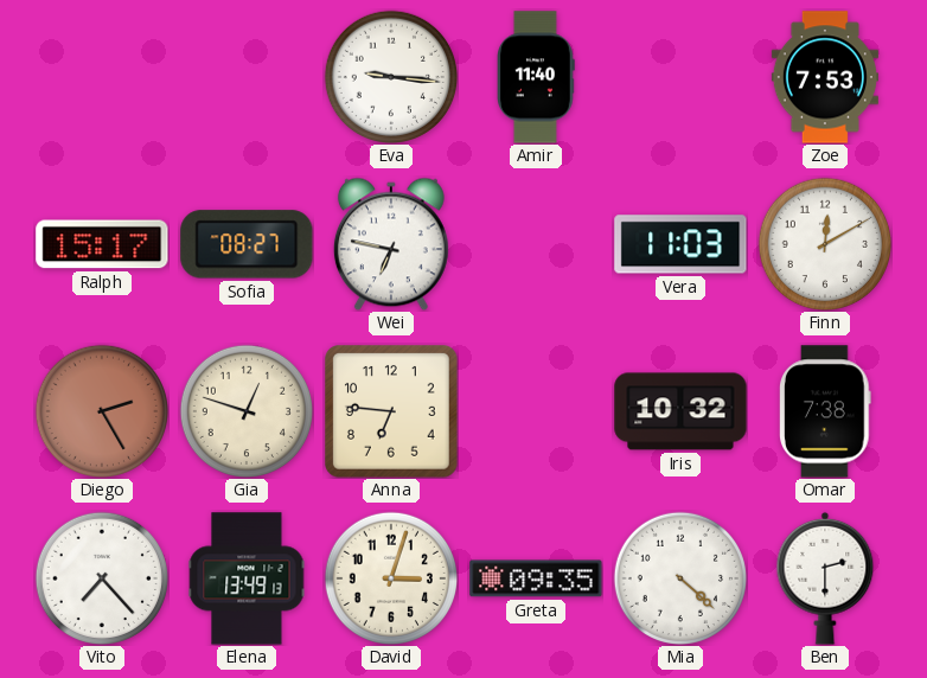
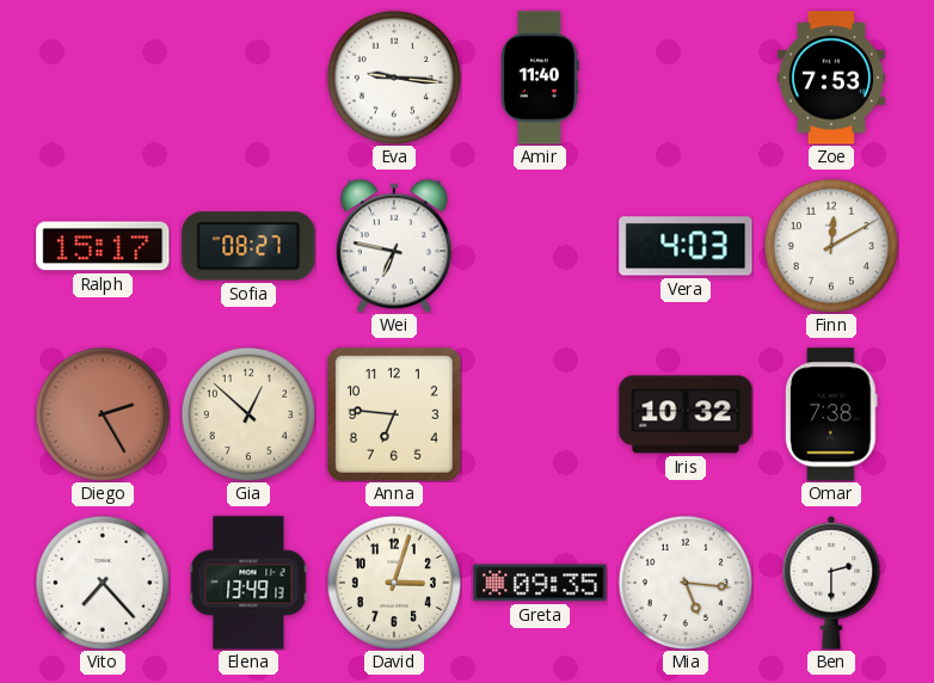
Vera: 11:03 -> 4:03
Gia: 12:48 -> 12:52
Mia: 4:22 -> 5:16
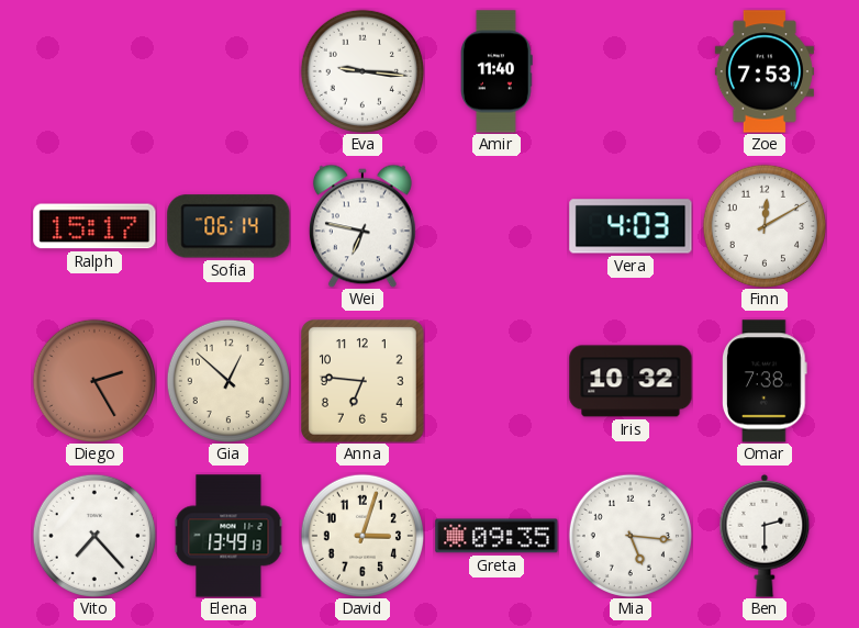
Sofia: 08:27 -> 06:14
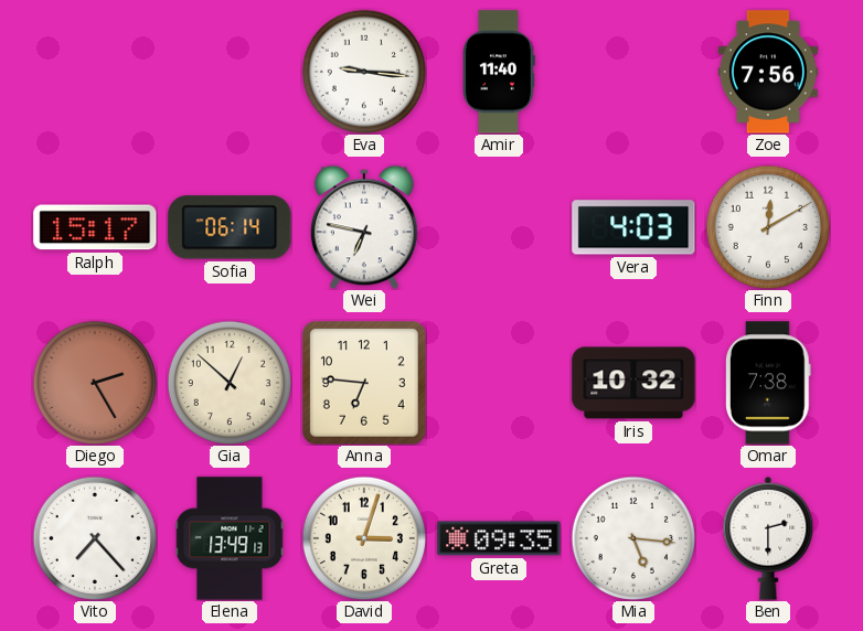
Zoe: 7:53 -> 7:56
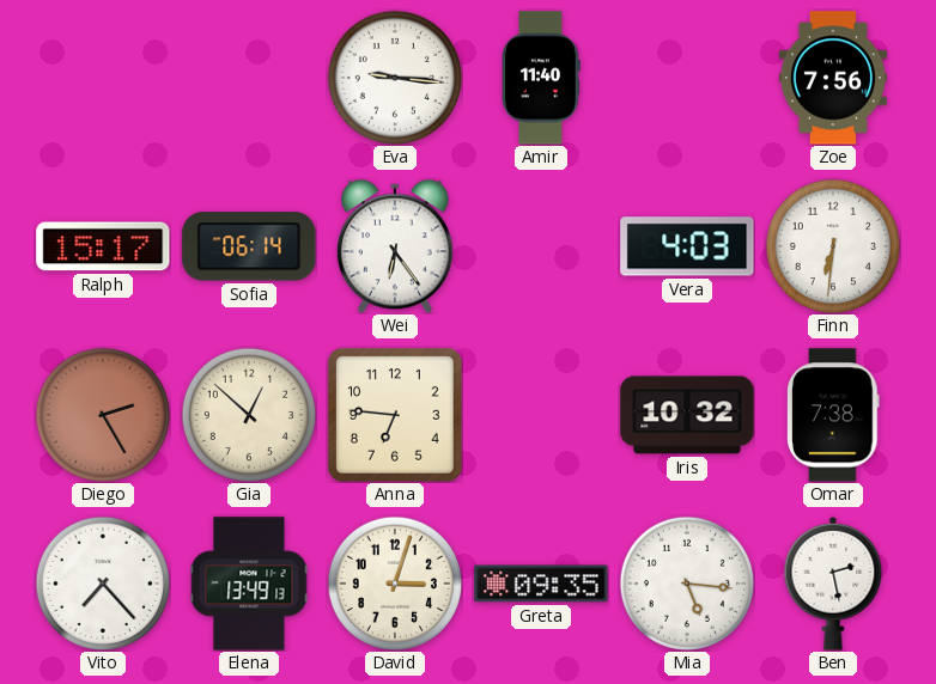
Wei: 6:47 -> 6:24
Finn: 12:10 -> 6:31
Ben: 2:30 -> 2:28
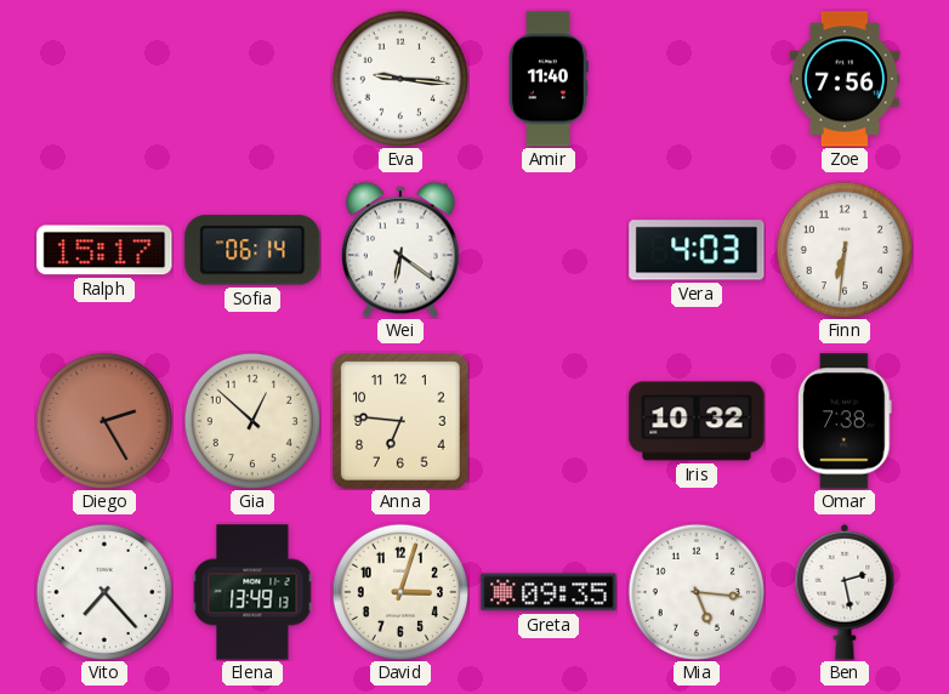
Wei: 6:24 -> 6:21
